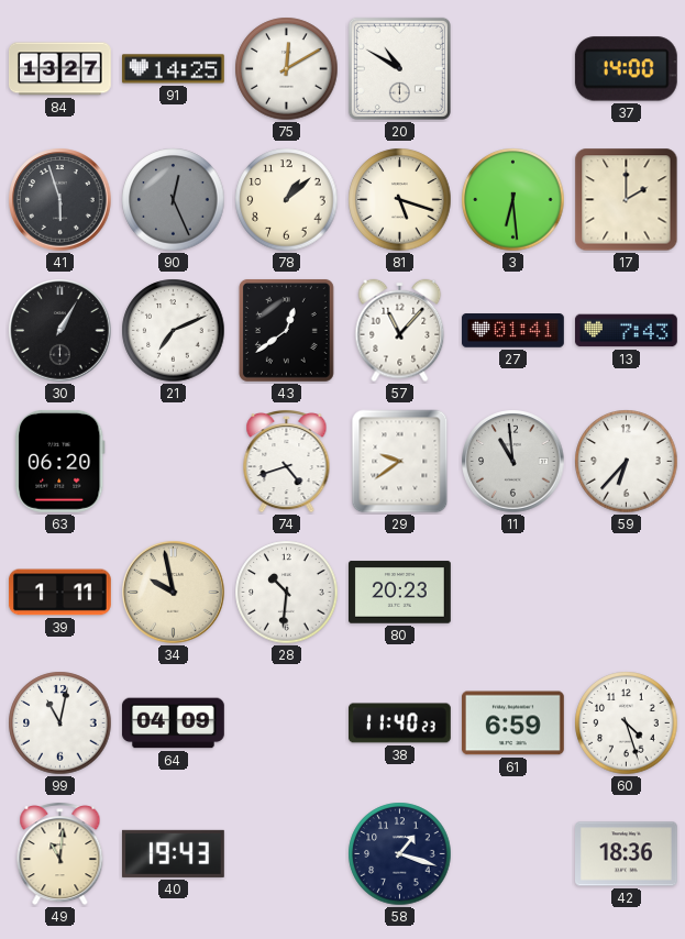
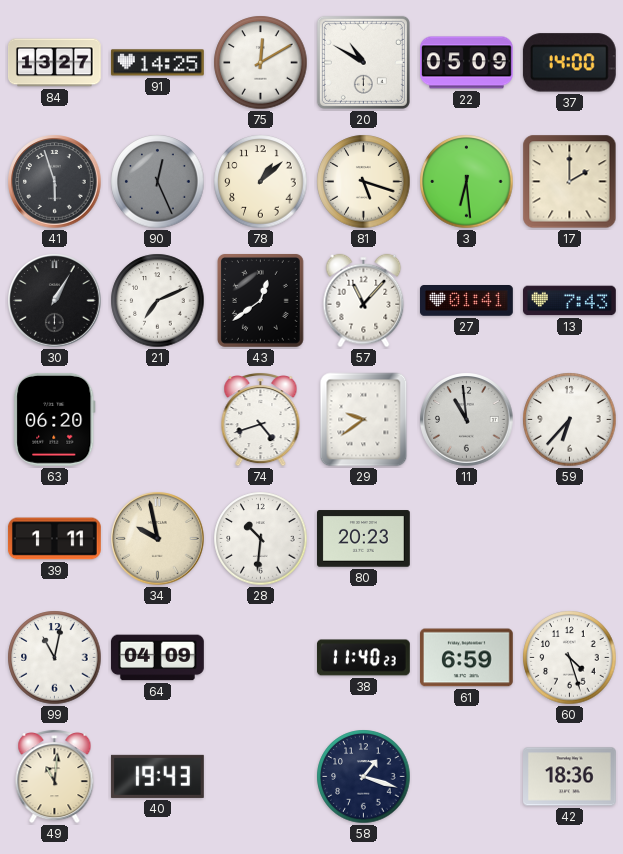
22: none -> 05:09
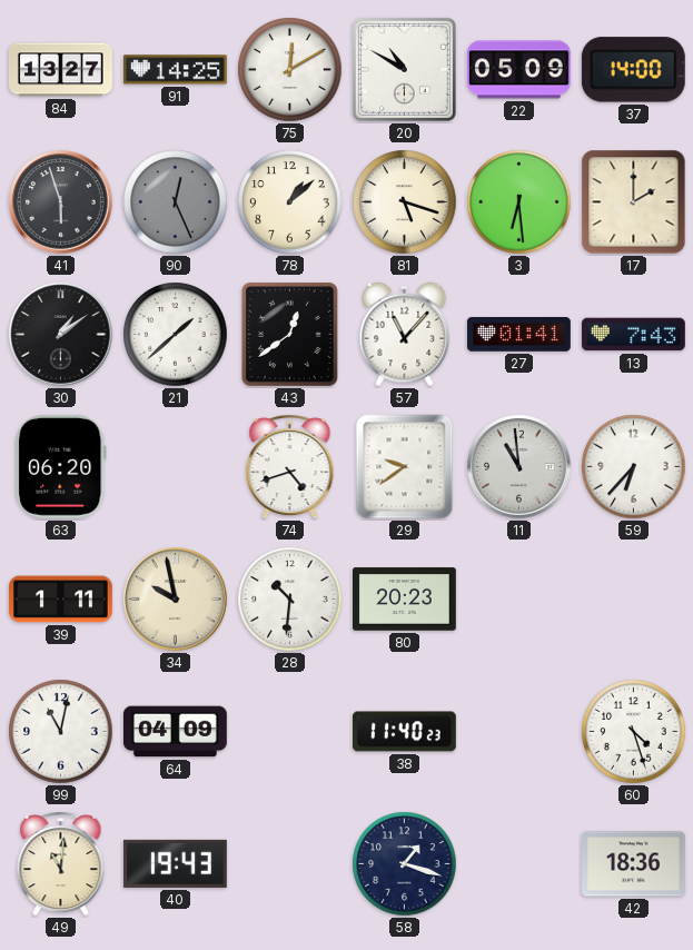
30: 1:05 -> 1:09
21: 7:11 -> 1:38
61: 6:59 -> none
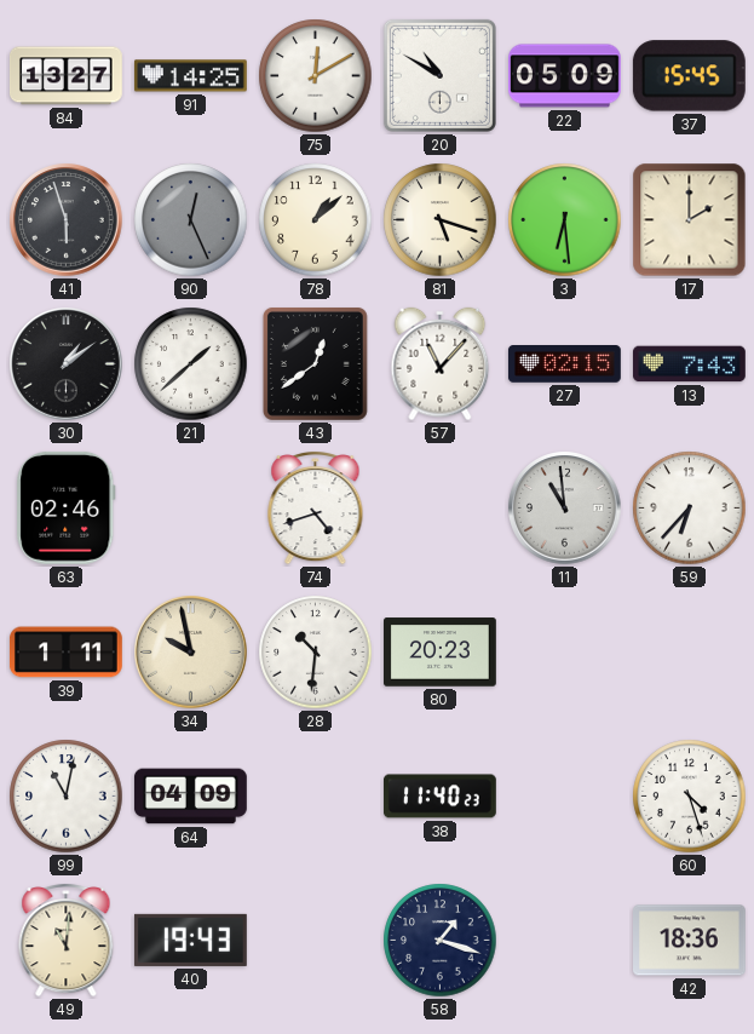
37: 14:00 -> 15:45
27: 01:41 -> 02:15
63: 06:20 -> 02:46
29: 9:39 -> none
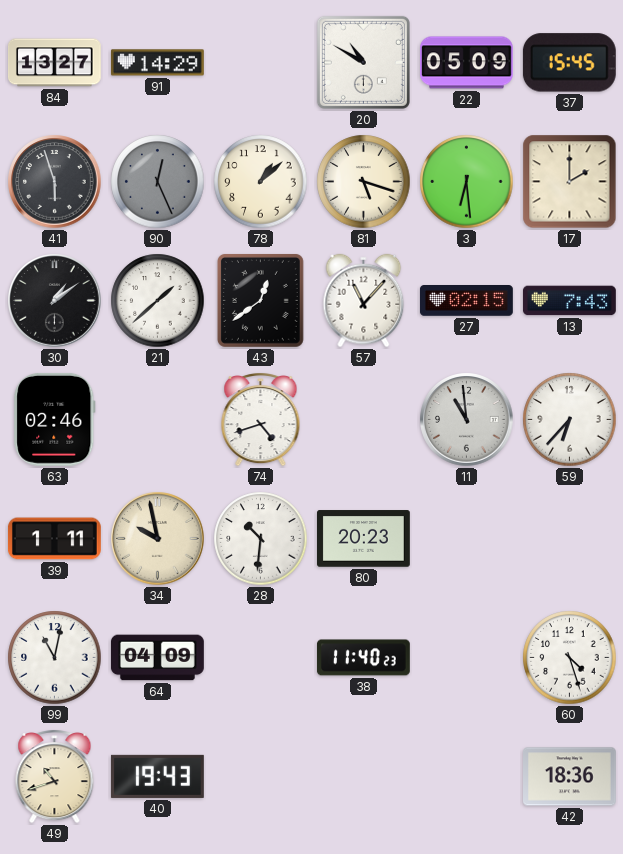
91: 14:25 -> 14:29
75: 12:10 -> none
49: 11:01 -> 10:42
58: 1:18 -> none
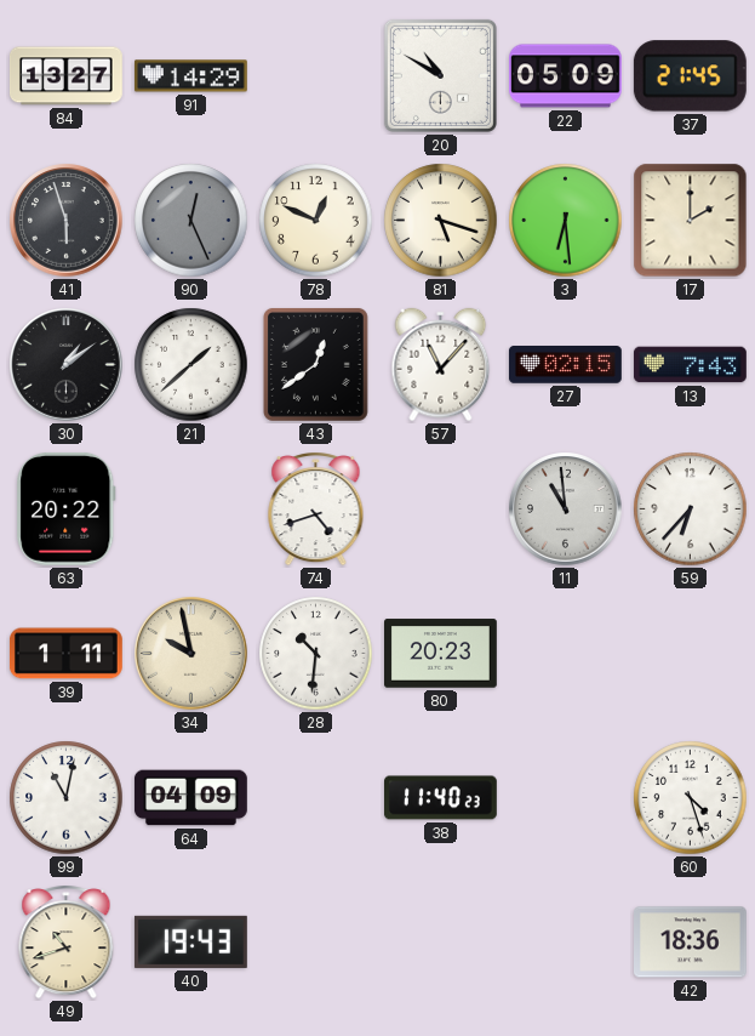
37: 15:45 -> 21:45
78: 1:08 -> 12:49
63: 02:46 -> 20:22
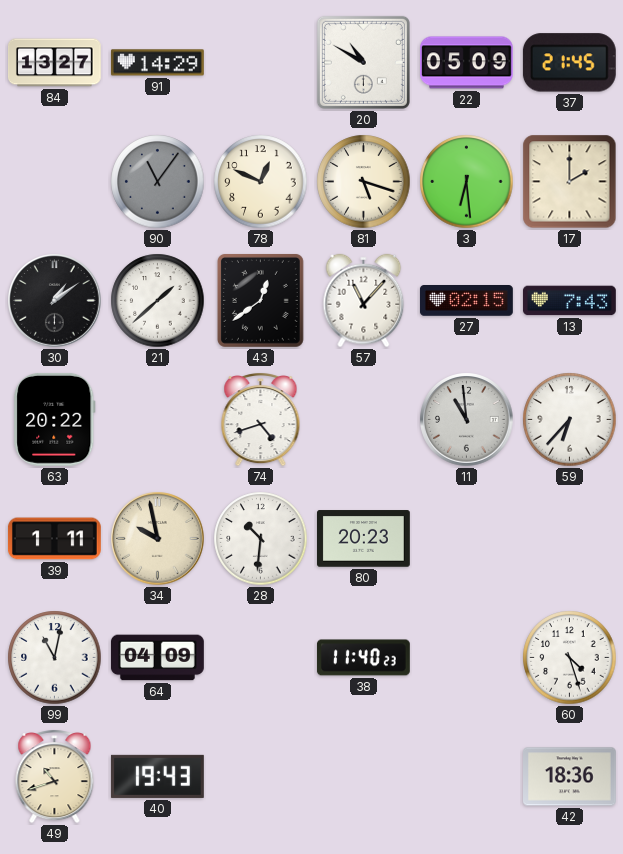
41: 5:57 -> none
90: 12:26 -> 11:06
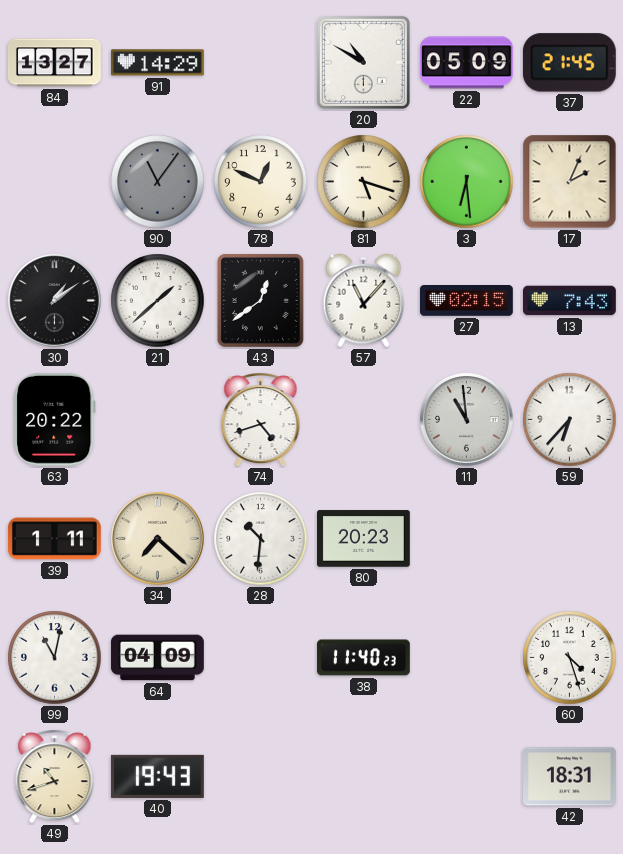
17: 2:00 -> 2:04
34: 9:58 -> 7:22
42: 18:36 -> 18:31
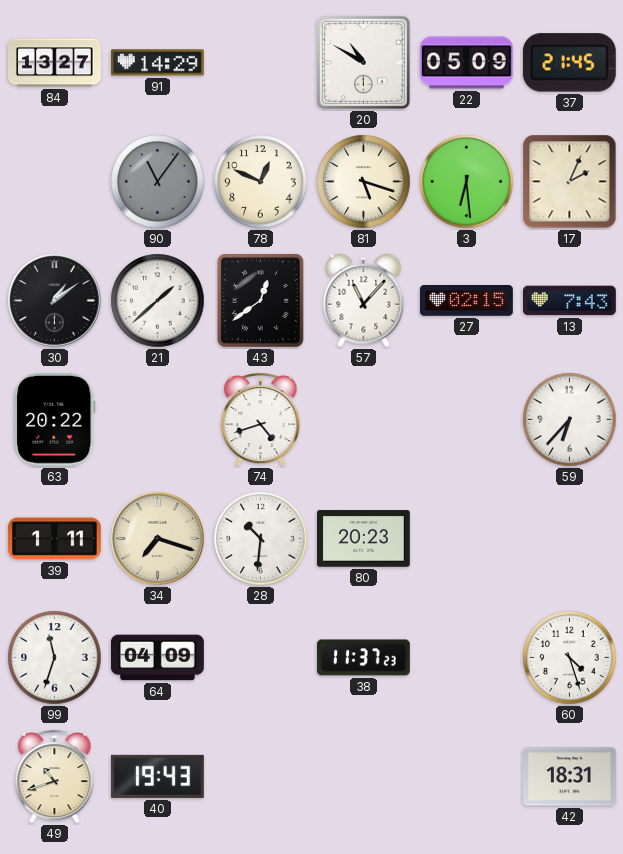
11: 10:59 -> none
34: 7:22 -> 7:18
99: 11:02 -> 11:33
38: 11:40 -> 11:37
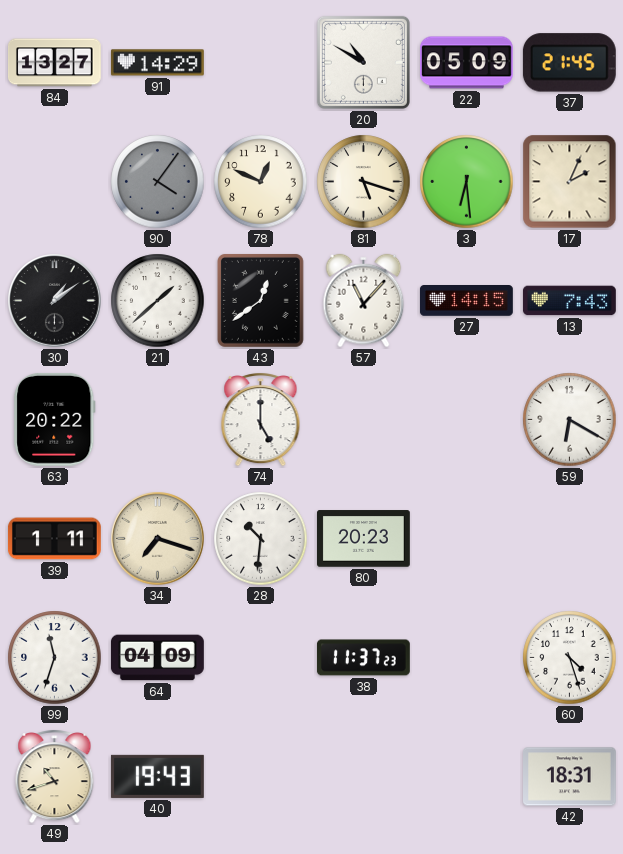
90: 11:06 -> 4:06
27: 02:15 -> 14:15
74: 4:42 -> 5:00
59: 6:37 -> 6:20
